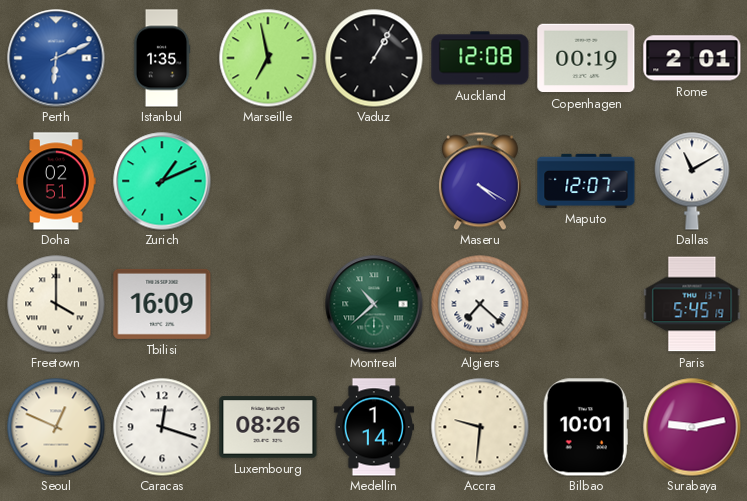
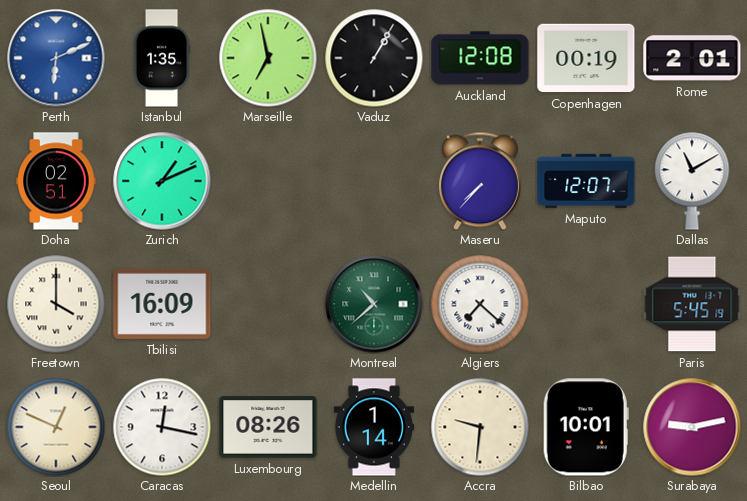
Maseru: 4:20 -> 7:37
Caracas: 12:18 -> 12:17
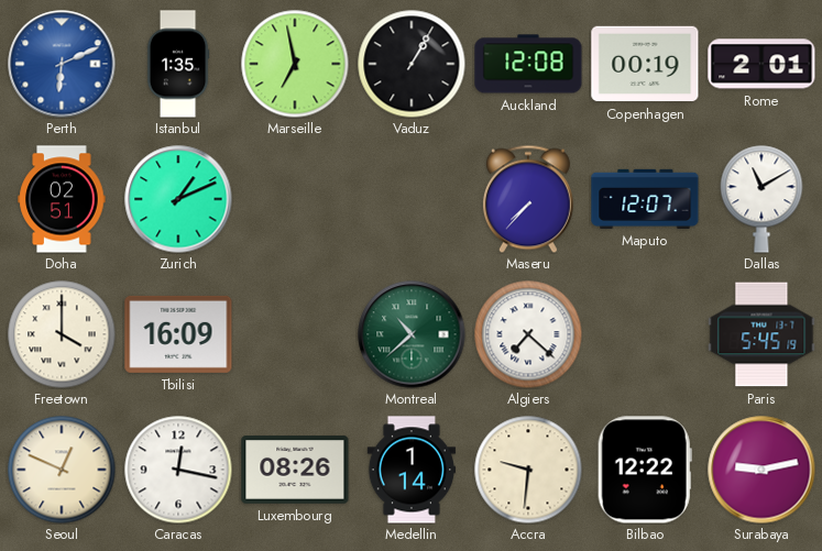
Bilbao: 10:01 -> 12:22
